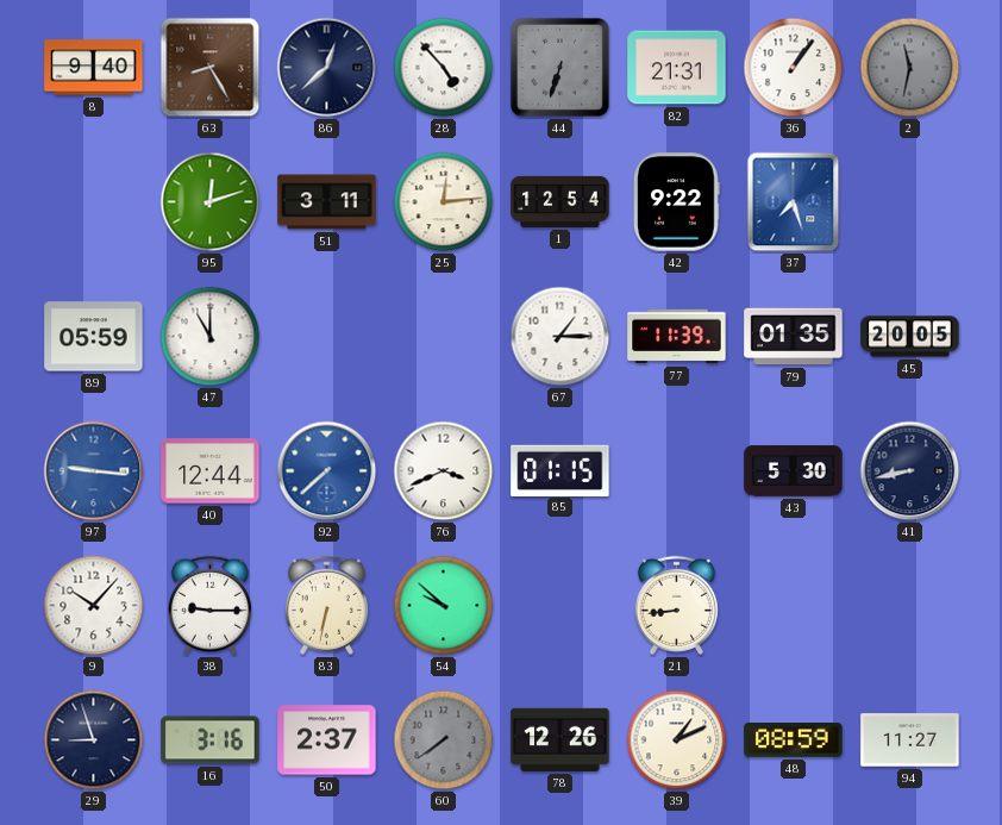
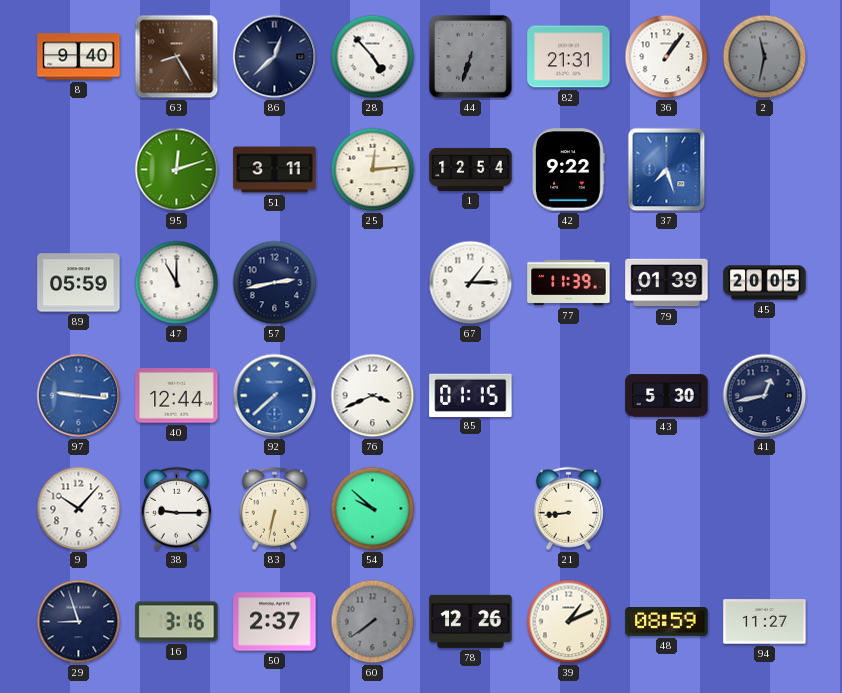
57: none -> 2:43
79: 01:35 -> 01:39
41: 8:43 -> 12:43
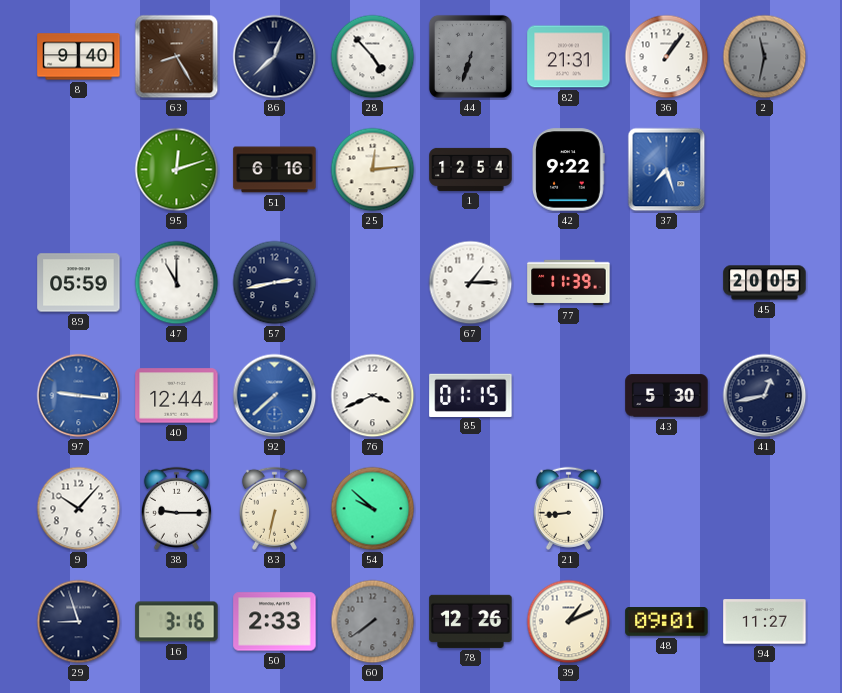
51: 3:11 -> 6:16
79: 01:39 -> none
50: 2:37 -> 2:33
48: 08:59 -> 09:01
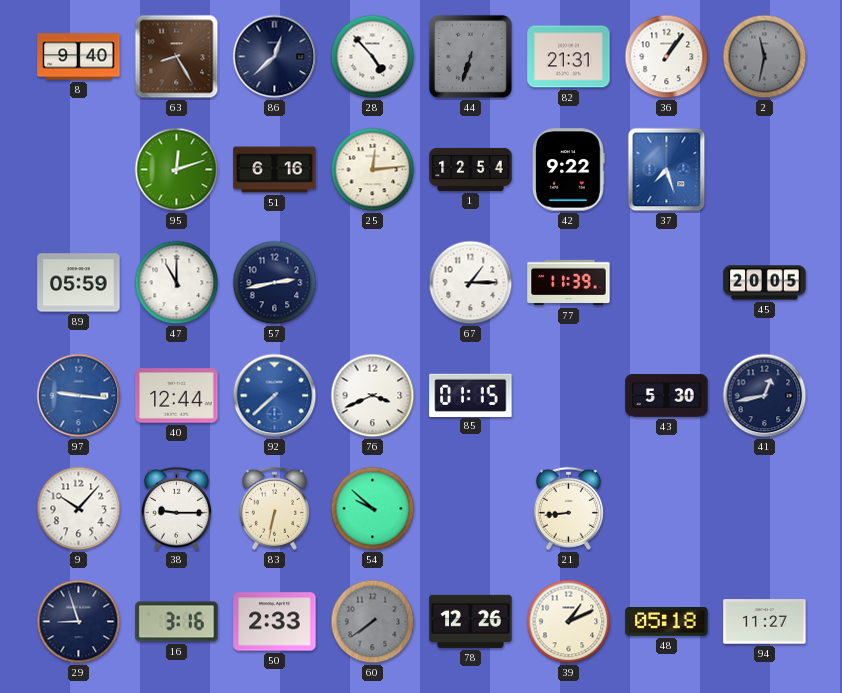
48: 09:01 -> 05:18
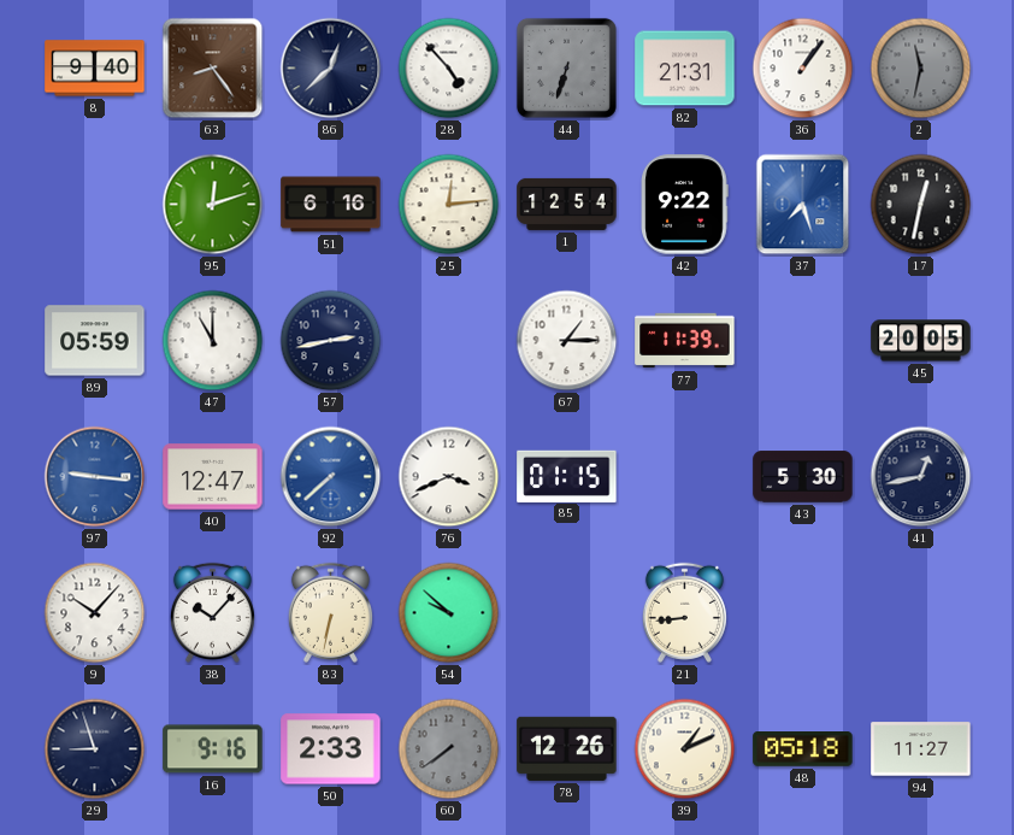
63: 8:25 -> 8:24
17: none -> 12:32
40: 12:44 -> 12:47
38: 9:15 -> 10:07
16: 3:16 -> 9:16
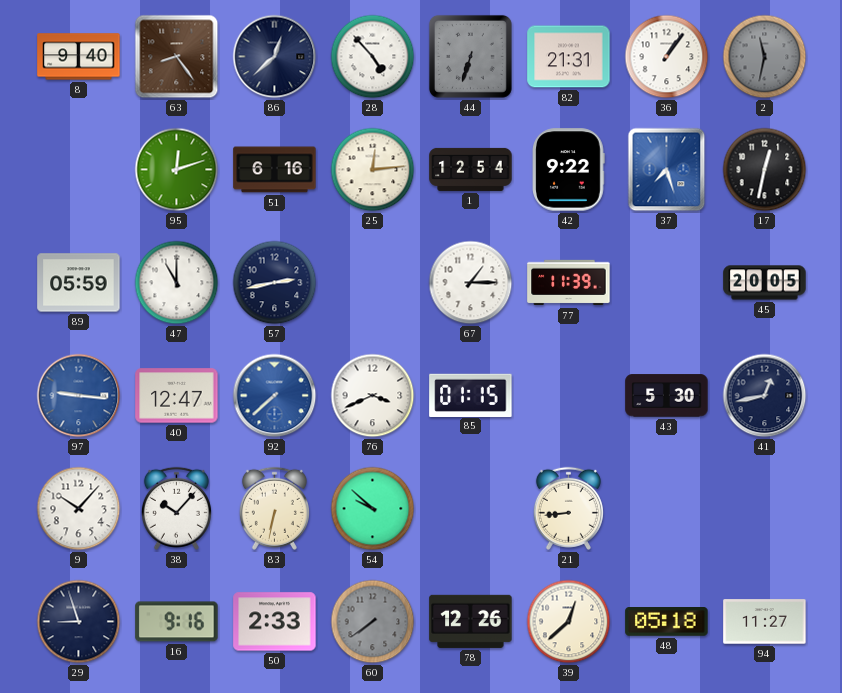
39: 1:11 -> 12:38
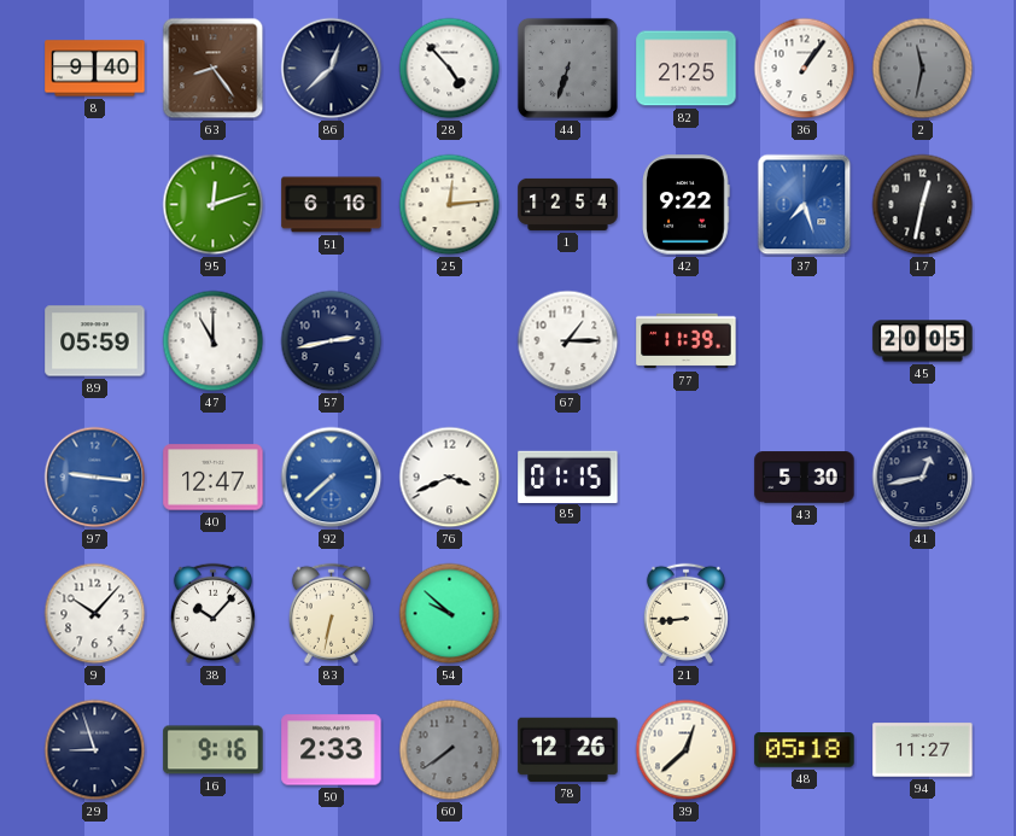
82: 21:31 -> 21:25
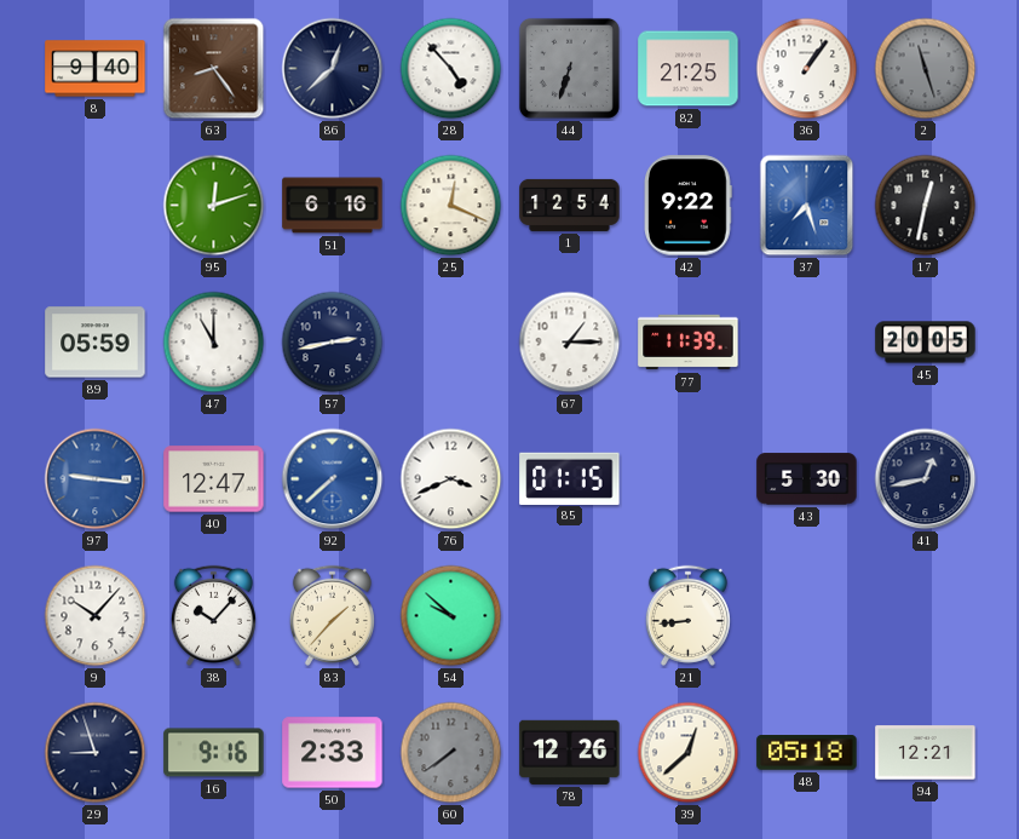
2: 11:32 -> 11:27
25: 12:14 -> 12:19
83: 6:32 -> 1:37
94: 11:27 -> 12:21
